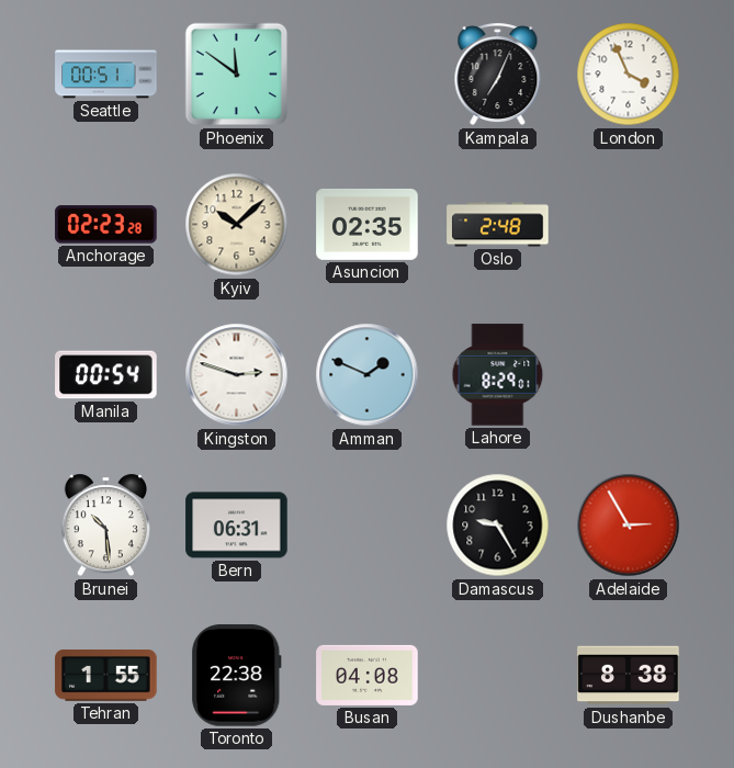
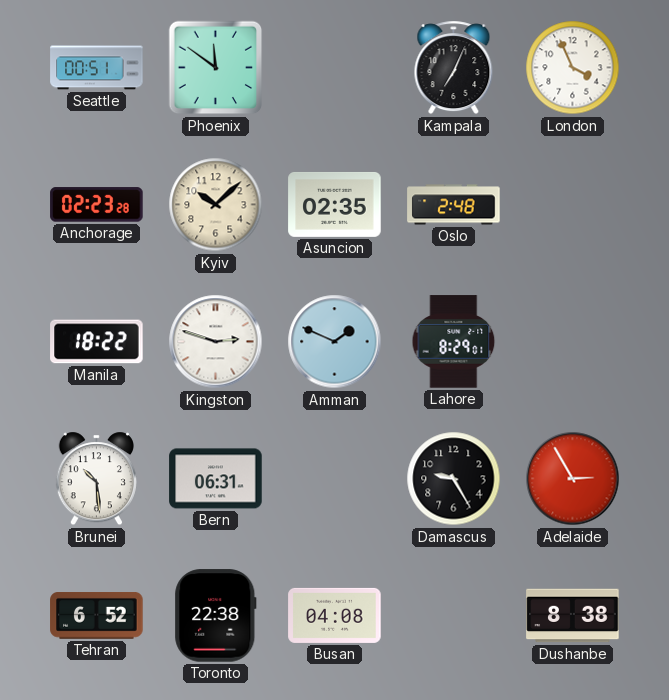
Manila: 00:54 -> 18:22
Tehran: 1:55 -> 6:52
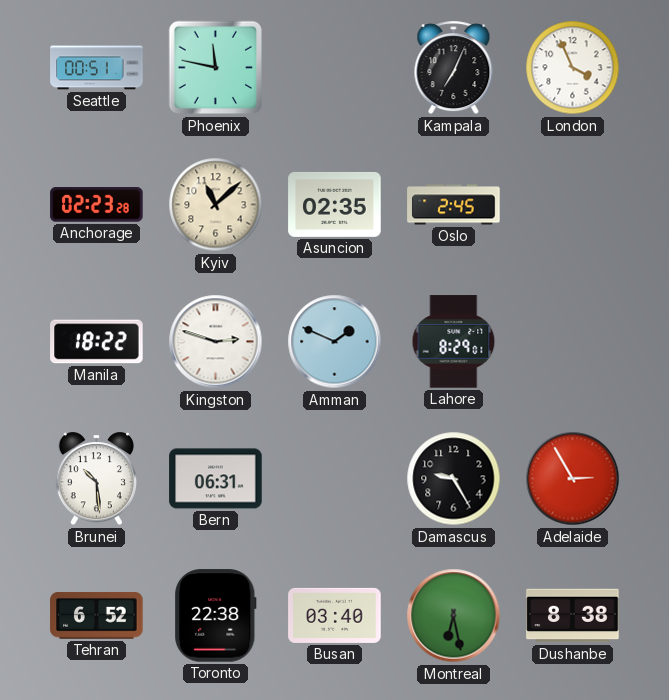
Phoenix: 11:51 -> 11:47
Kyiv: 10:08 -> 11:08
Oslo: 2:48 -> 2:45
Busan: 04:08 -> 03:40
Montreal: none -> 6:28
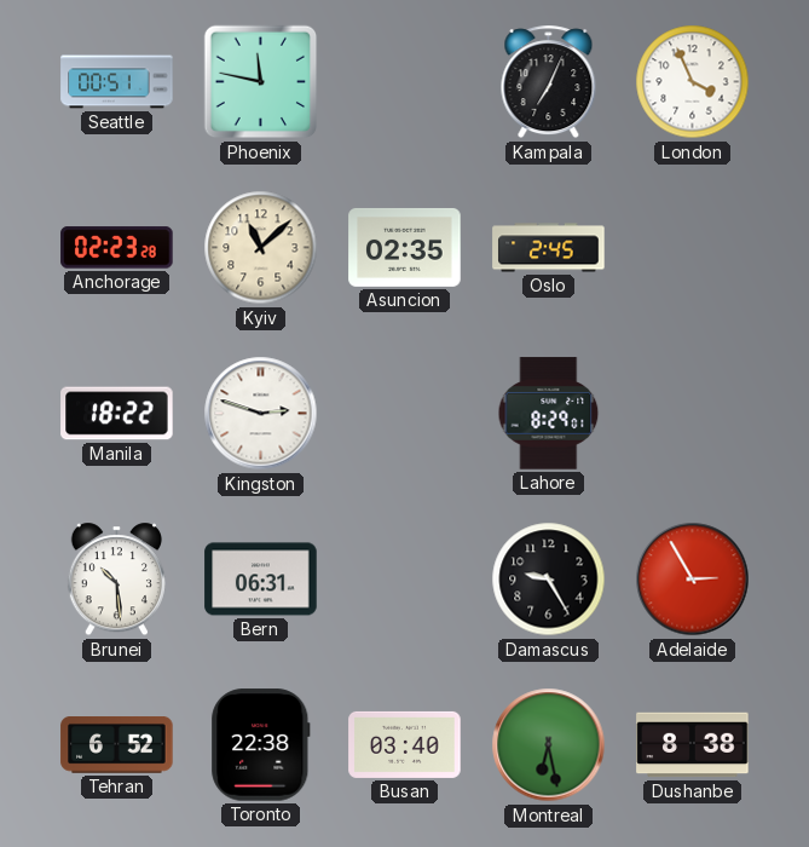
Amman: 1:49 -> none
